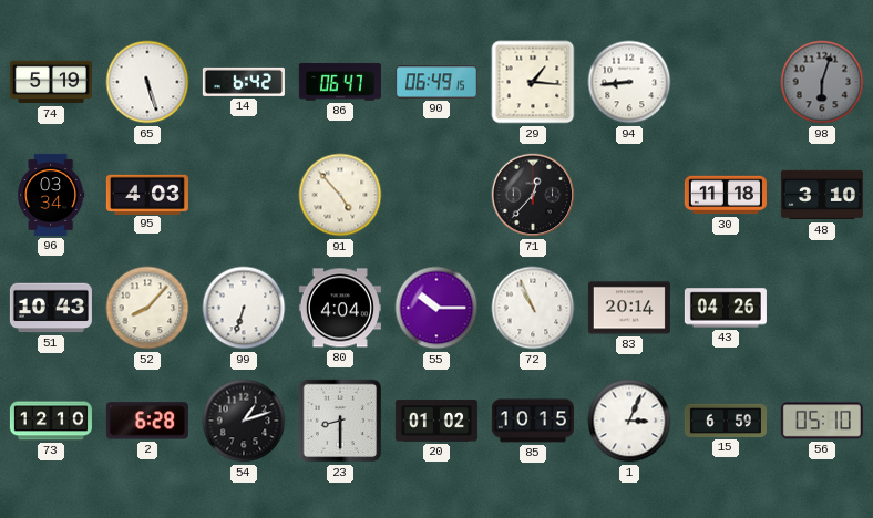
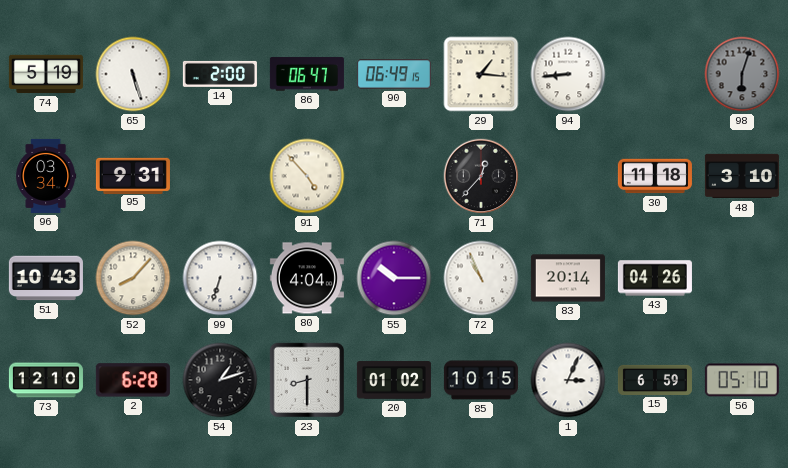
14: 6:42 -> 2:00
95: 4:03 -> 9:31
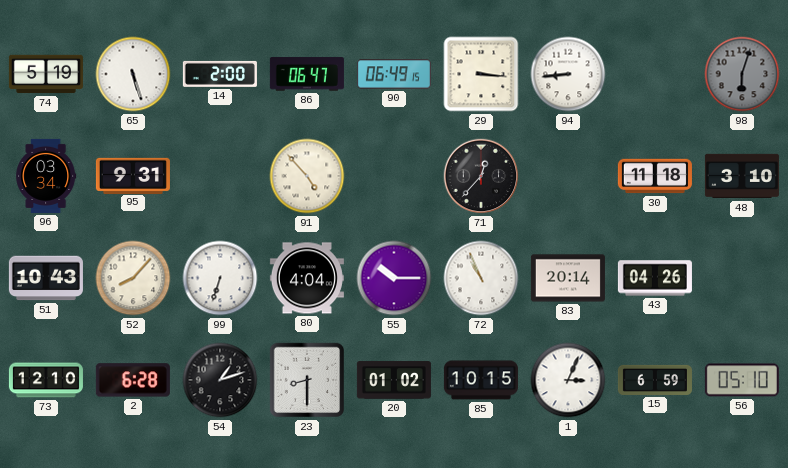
29: 1:16 -> 3:16
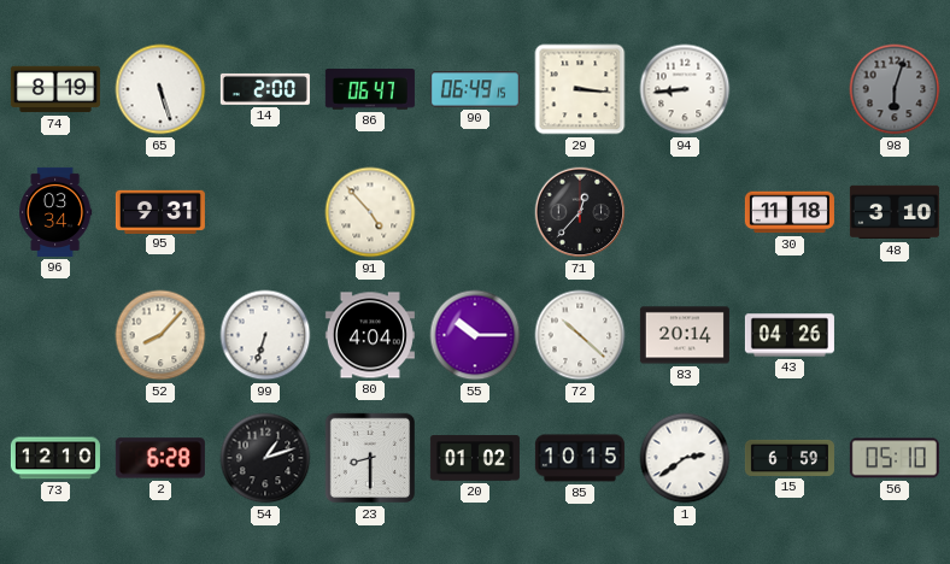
74: 5:19 -> 8:19
51: 10:43 -> none
72: 10:56 -> 10:22
1: 3:04 -> 2:39
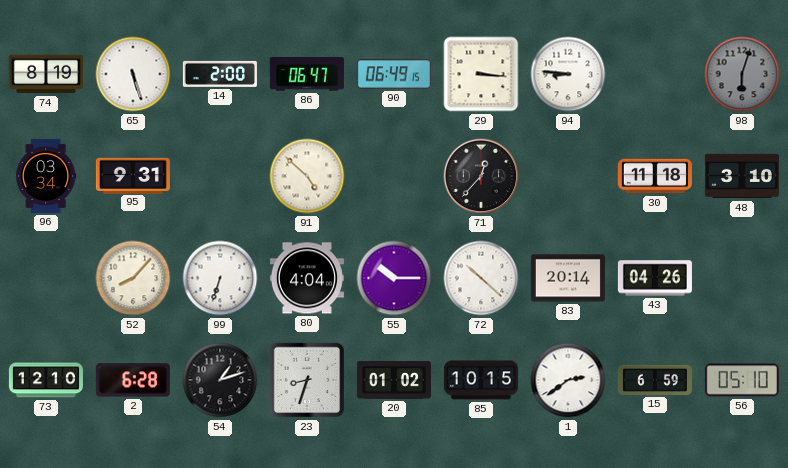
94: 8:44 -> 8:46
91: 4:53 -> 4:52
23: 8:30 -> 8:33
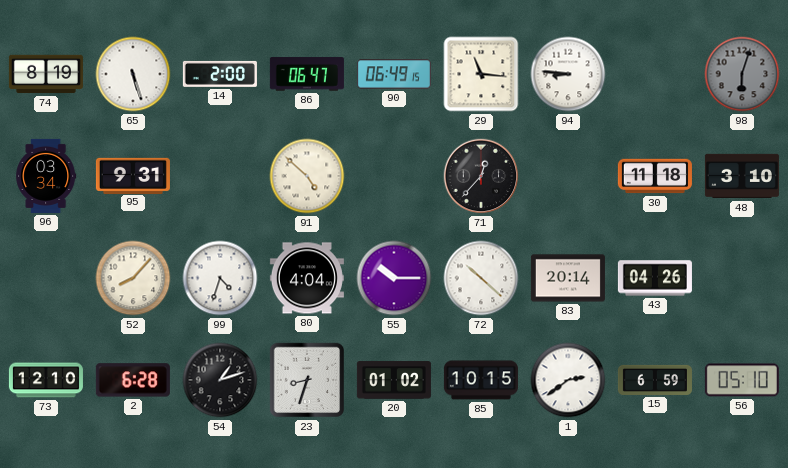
29: 3:16 -> 11:16
99: 6:33 -> 4:33
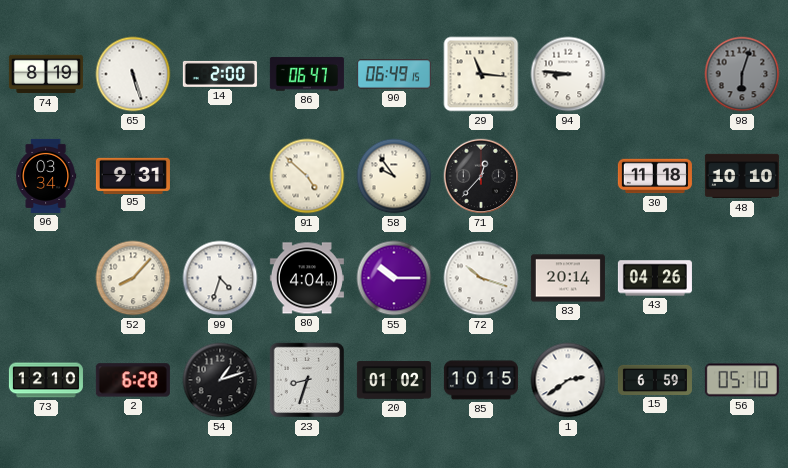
58: none -> 9:54
48: 3:10 -> 10:10
72: 10:22 -> 10:18
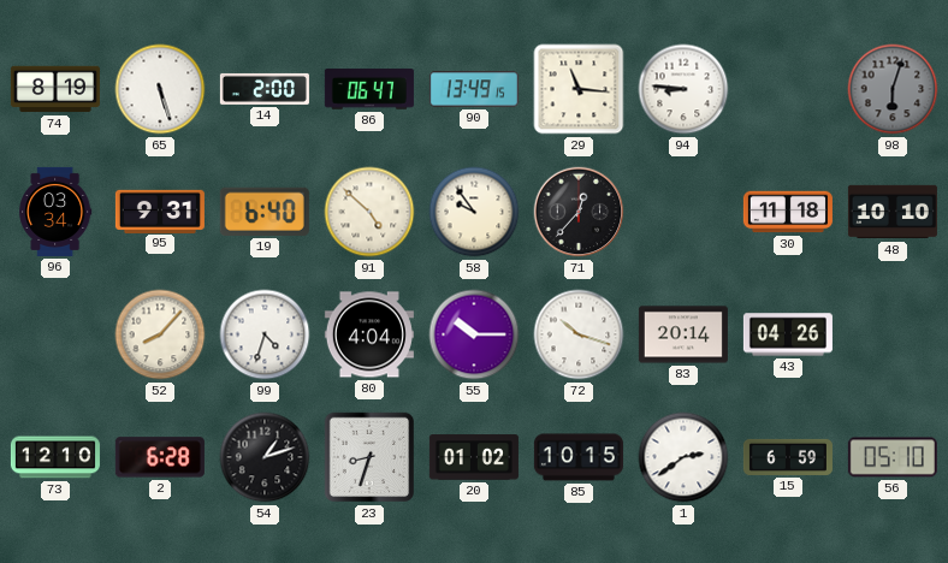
90: 06:49 -> 13:49
19: none -> 6:40
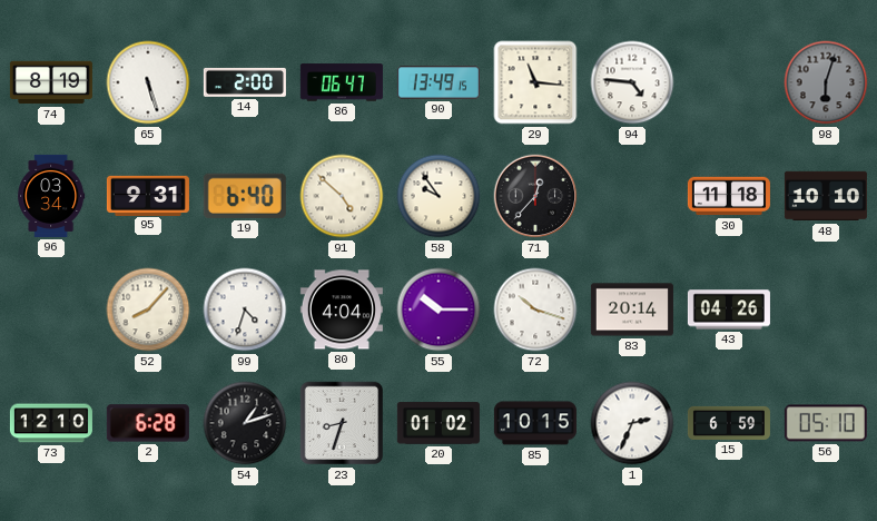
94: 8:46 -> 4:46
1: 2:39 -> 2:34
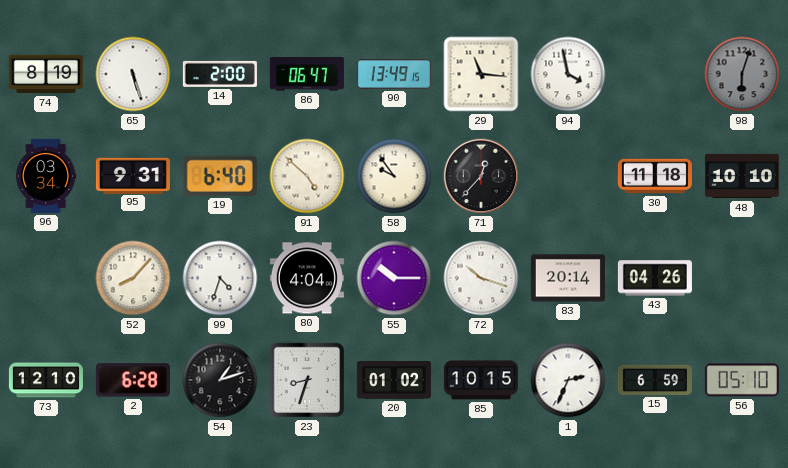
94: 4:46 -> 3:58
